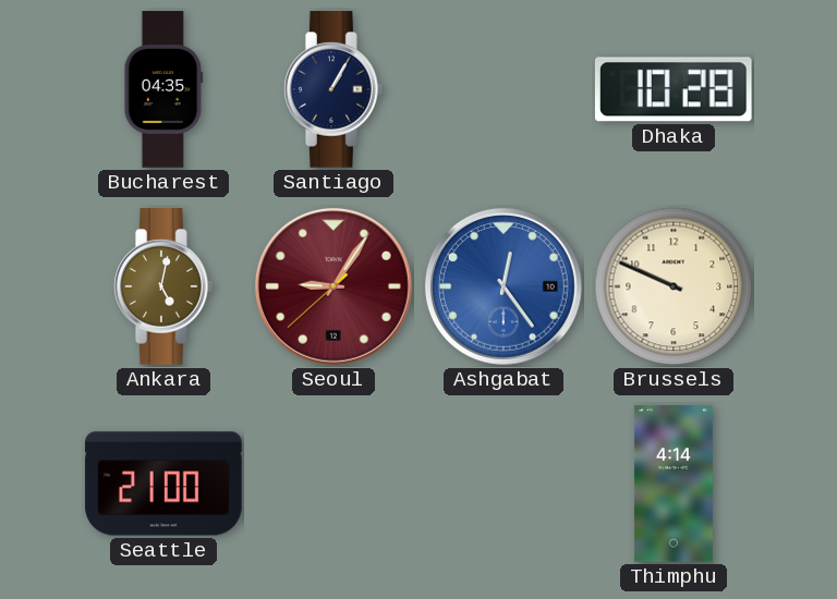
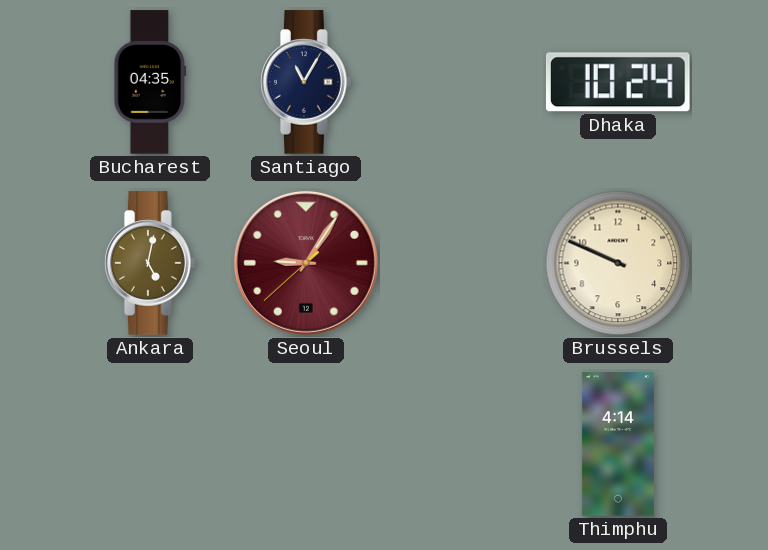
Santiago: 1:05 -> 11:05
Dhaka: 10:28 -> 10:24
Ashgabat: 12:24 -> none
Seattle: 21:00 -> none
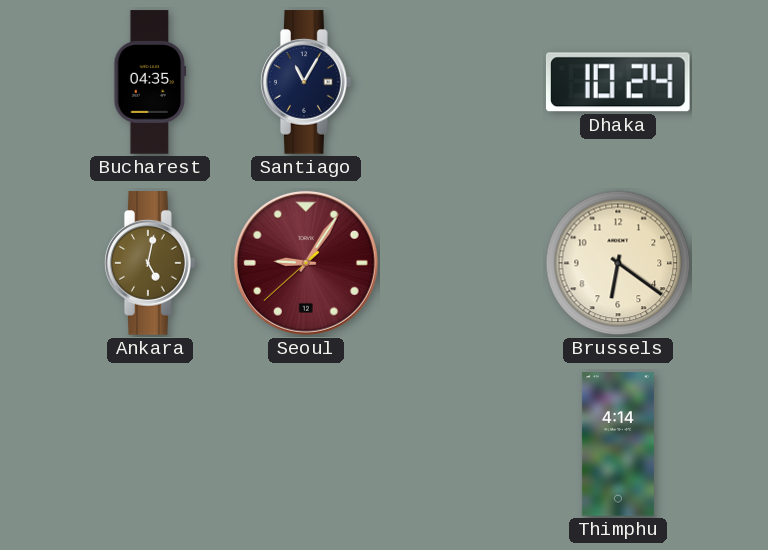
Brussels: 9:49 -> 6:21
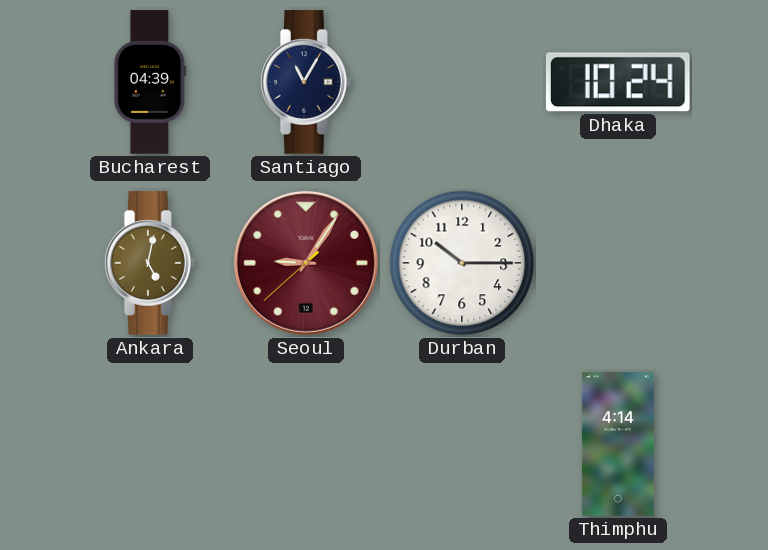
Bucharest: 04:35 -> 04:39
Durban: none -> 10:15
Brussels: 6:21 -> none
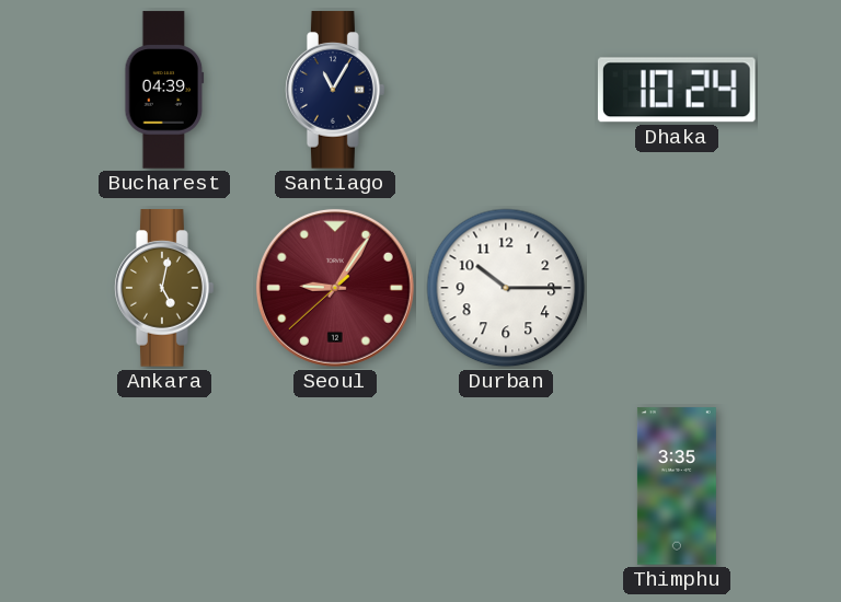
Thimphu: 4:14 -> 3:35
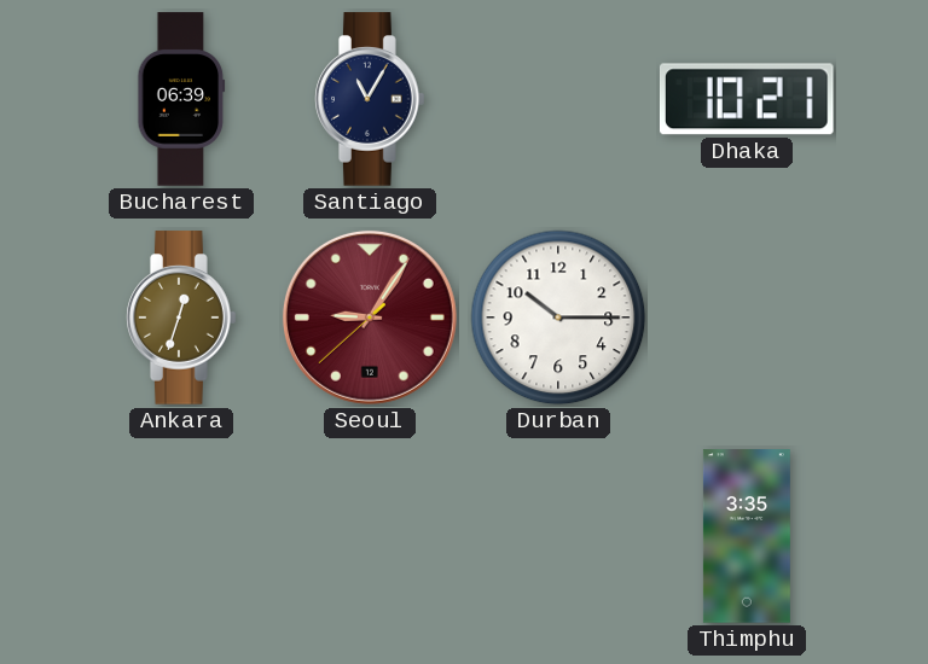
Bucharest: 04:39 -> 06:39
Dhaka: 10:24 -> 10:21
Ankara: 5:02 -> 12:33
